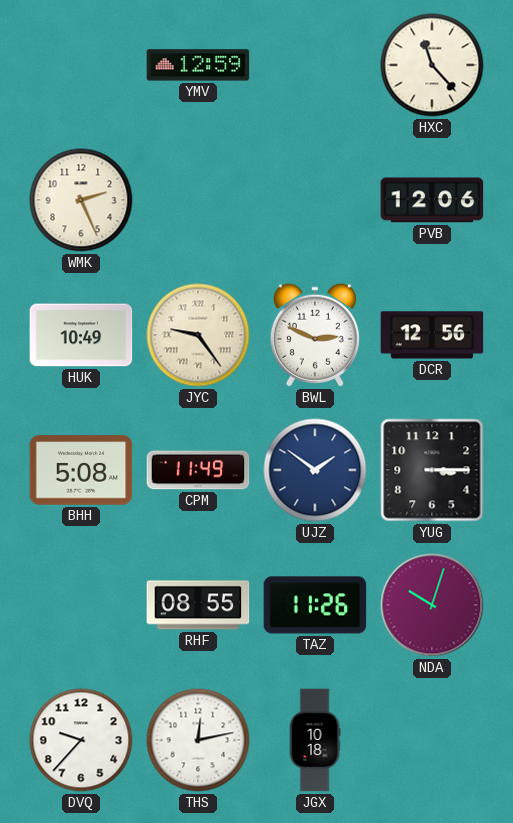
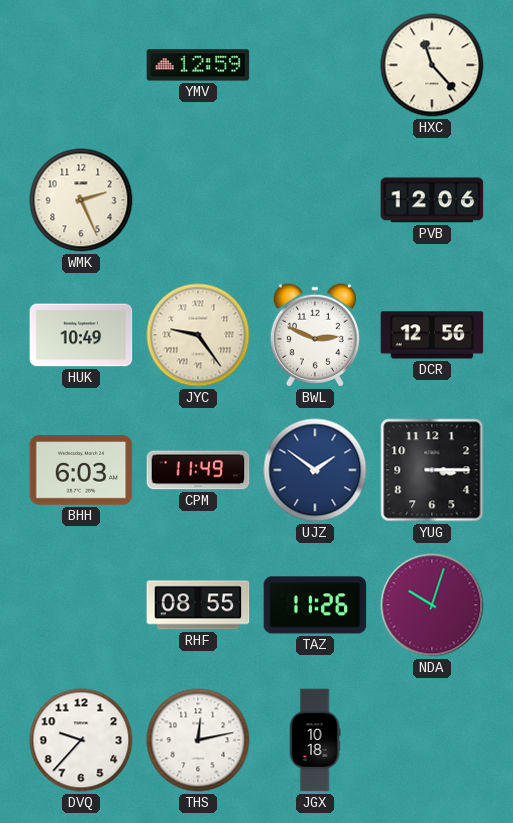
BHH: 5:08 -> 6:03
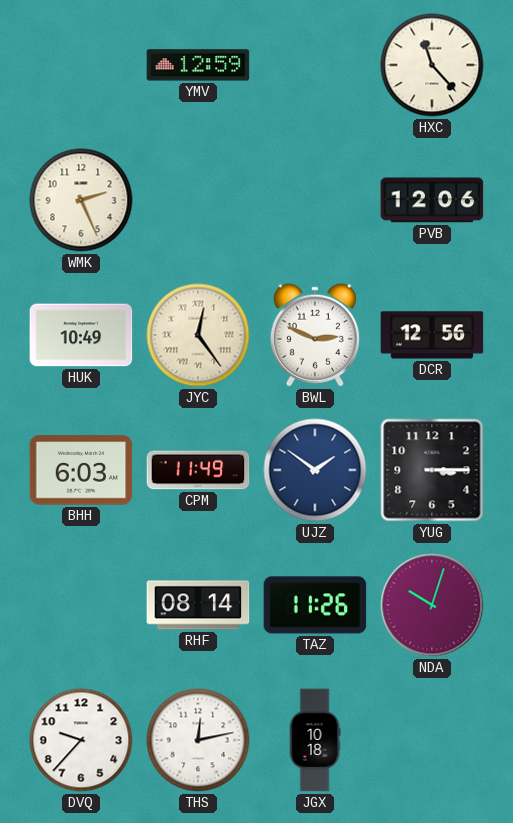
JYC: 9:24 -> 12:24
RHF: 08:55 -> 08:14
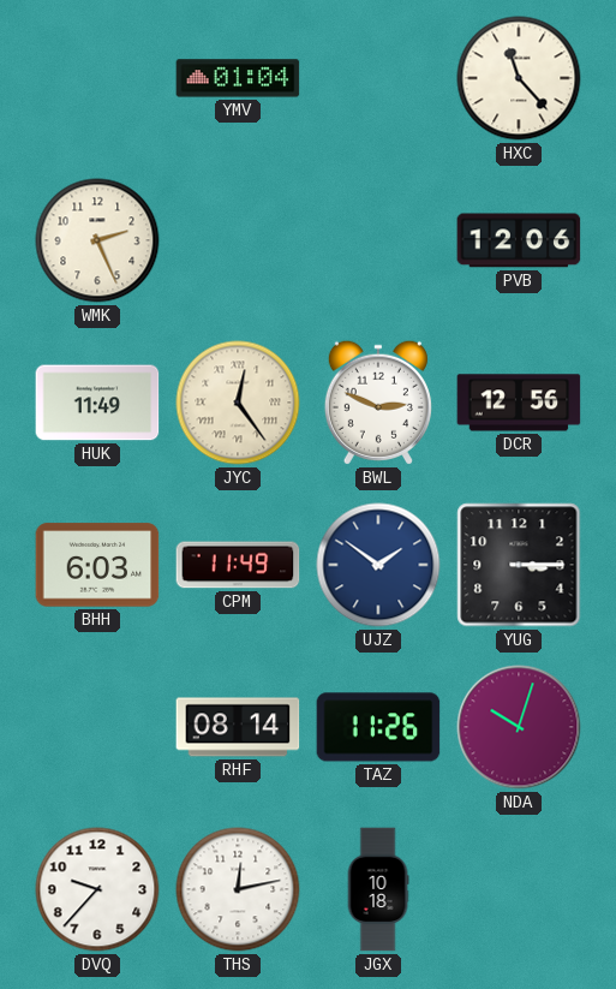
YMV: 12:59 -> 01:04
HUK: 10:49 -> 11:49
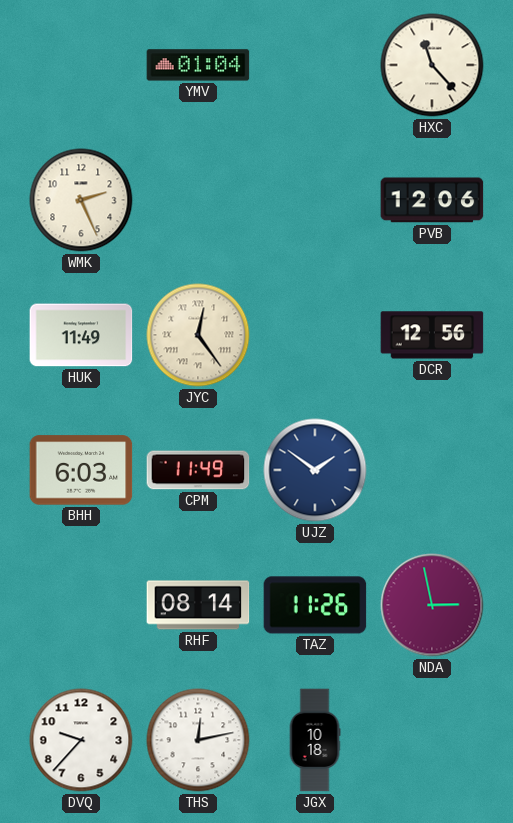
BWL: 2:49 -> none
YUG: 3:15 -> none
NDA: 10:03 -> 2:58
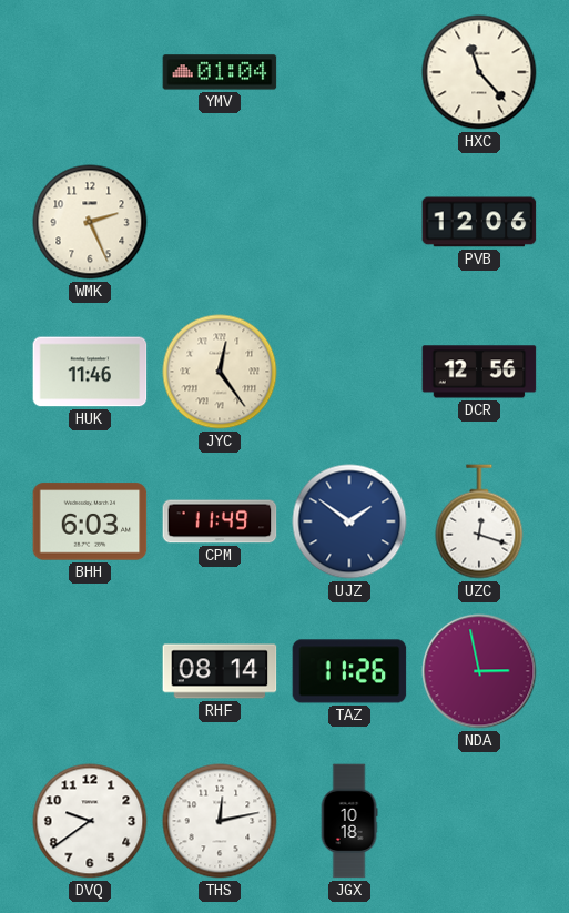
HUK: 11:49 -> 11:46
UZC: none -> 12:18
DVQ: 9:37 -> 9:39
